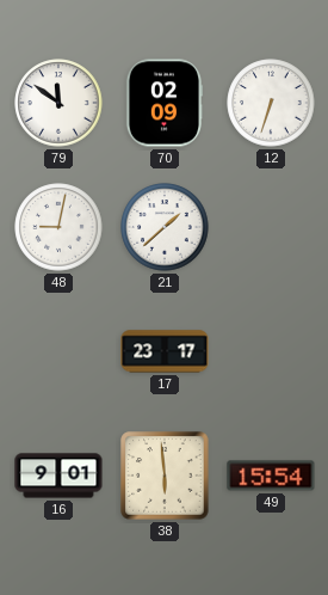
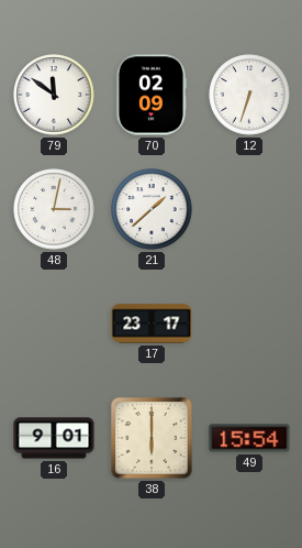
48: 9:02 -> 3:02
38: 5:59 -> 6:00
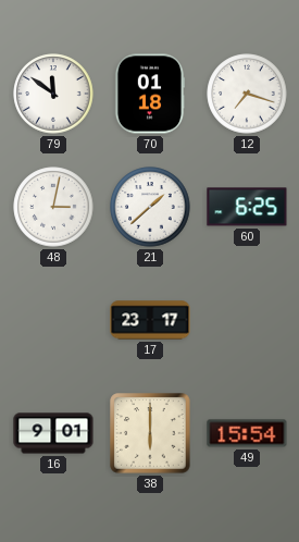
70: 02:09 -> 01:18
12: 6:33 -> 7:18
60: none -> 6:25
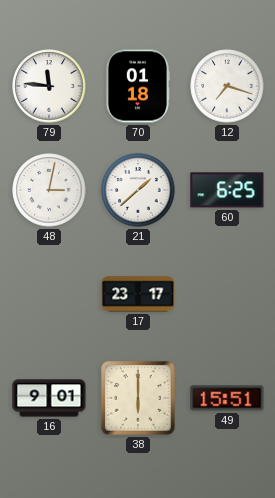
79: 11:51 -> 11:46
49: 15:54 -> 15:51
